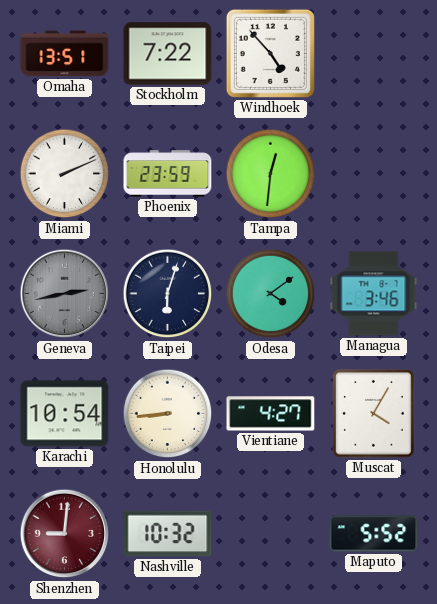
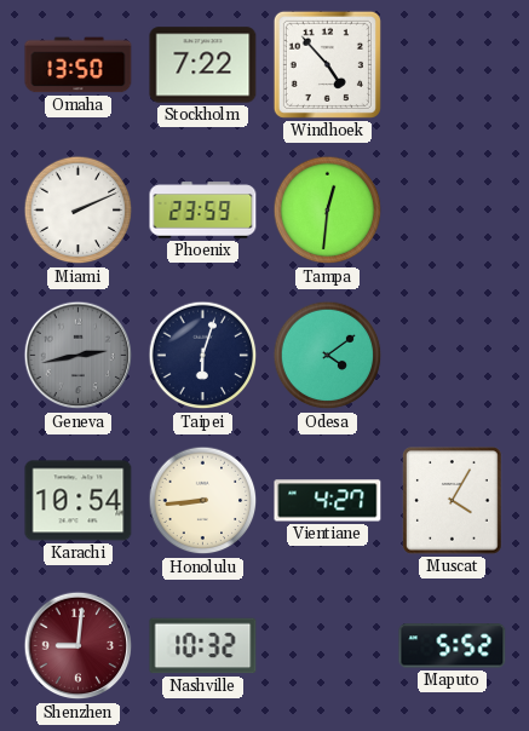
Omaha: 13:51 -> 13:50
Managua: 3:46 -> none
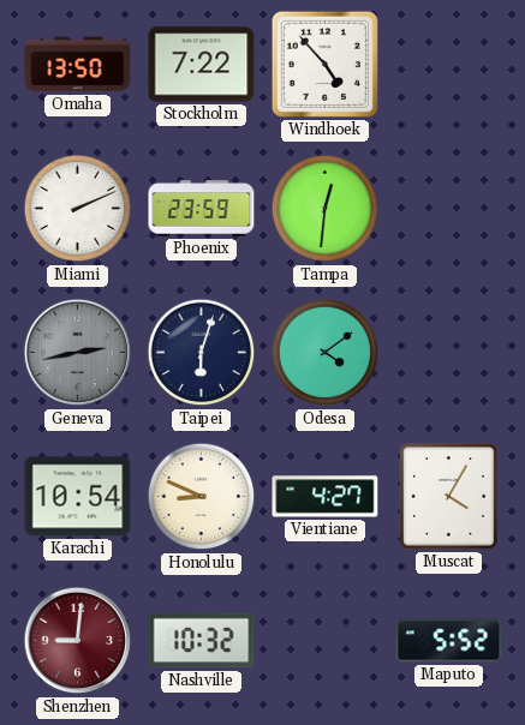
Honolulu: 8:44 -> 8:49
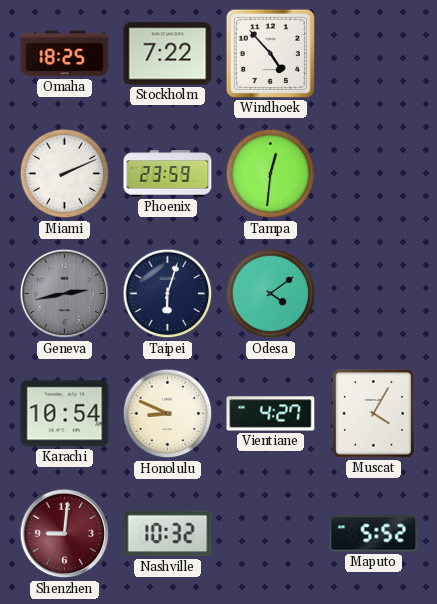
Omaha: 13:50 -> 18:25
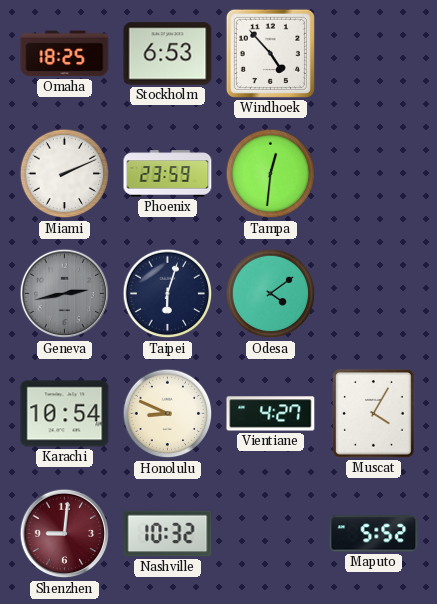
Stockholm: 7:22 -> 6:53
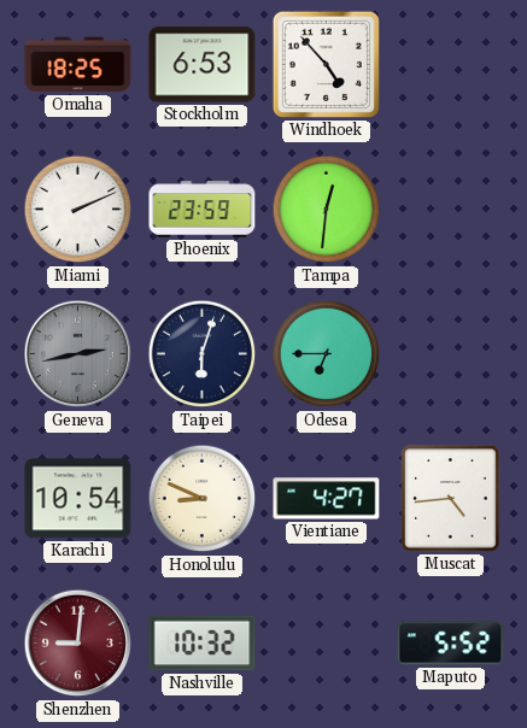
Odesa: 4:09 -> 6:45
Muscat: 4:05 -> 4:44
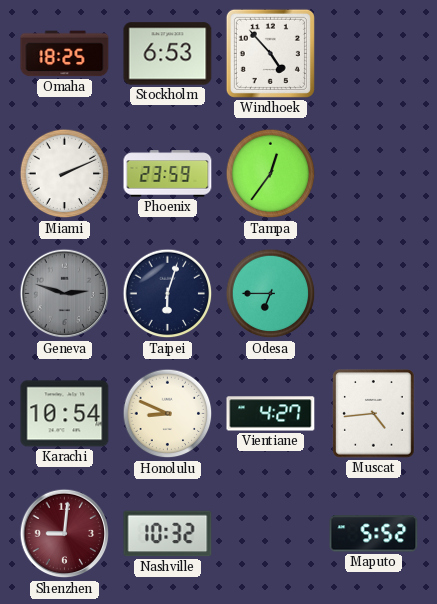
Tampa: 12:31 -> 12:36
Geneva: 2:43 -> 2:48
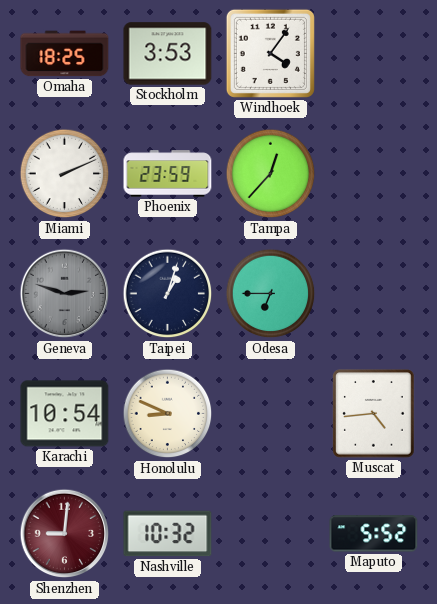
Stockholm: 6:53 -> 3:53
Windhoek: 4:53 -> 4:06
Tampa: 12:36 -> 12:37
Taipei: 6:03 -> 1:03
Vientiane: 4:27 -> none
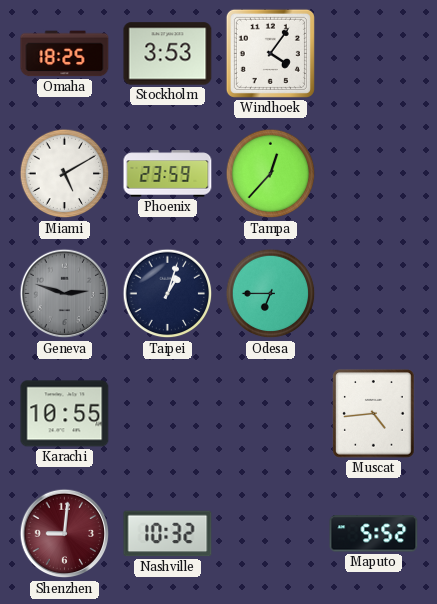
Miami: 2:11 -> 5:10
Karachi: 10:54 -> 10:55
Honolulu: 8:49 -> none
